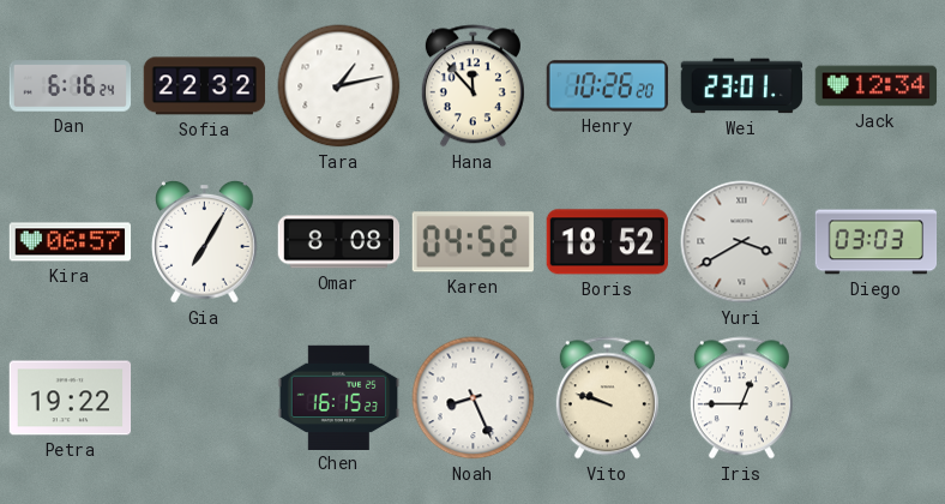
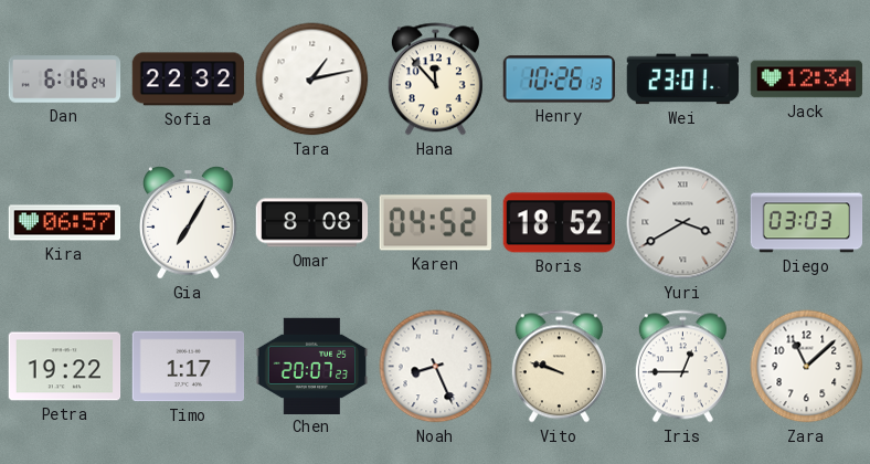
Henry: 10:26:20 -> 10:26:13
Timo: none -> 1:17
Chen: 16:15 -> 20:07
Zara: none -> 11:08
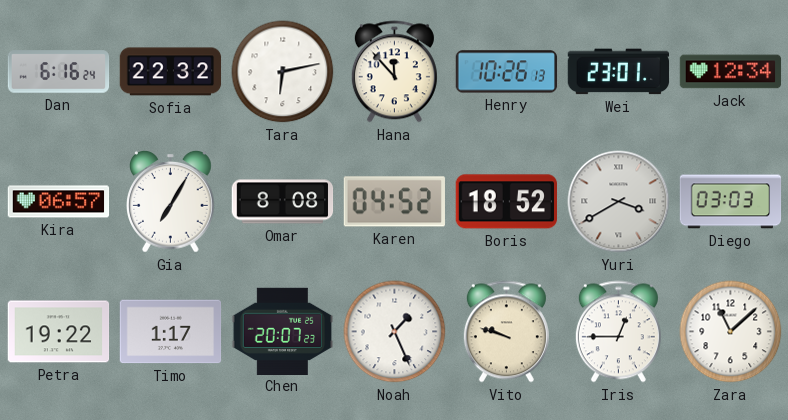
Tara: 1:13 -> 6:13
Noah: 8:26 -> 1:26
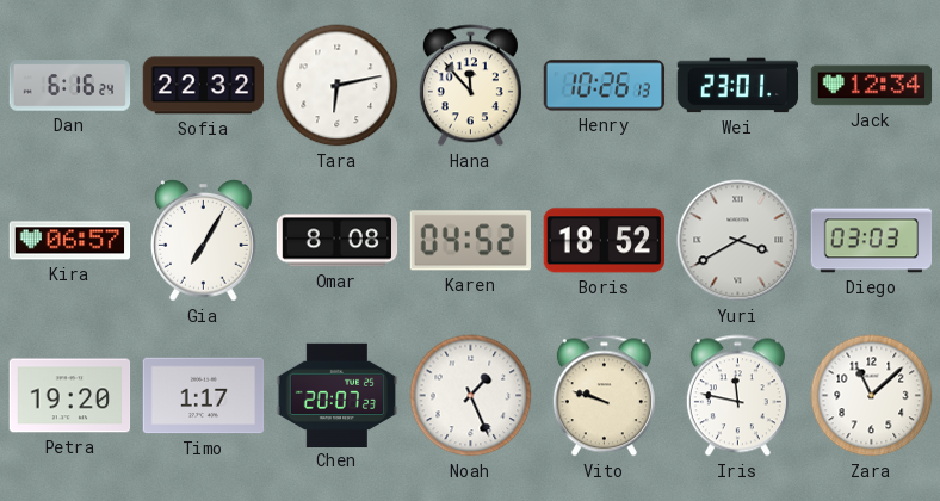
Petra: 19:22 -> 19:20
Iris: 12:45 -> 11:47
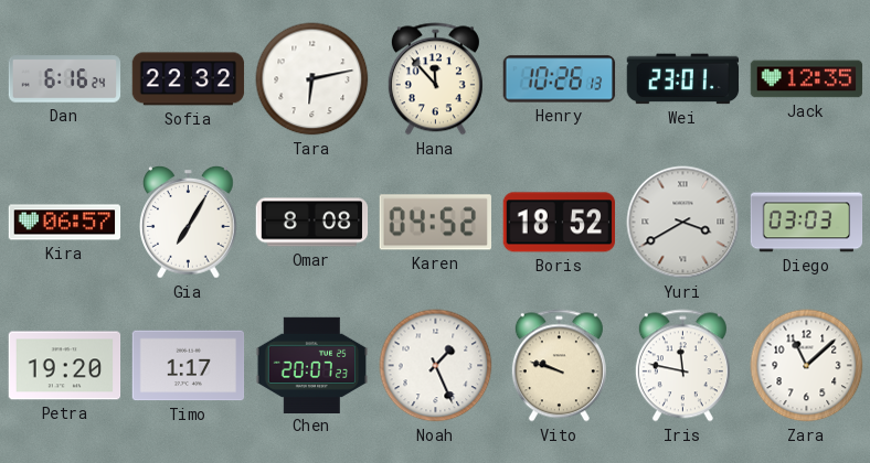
Jack: 12:34 -> 12:35
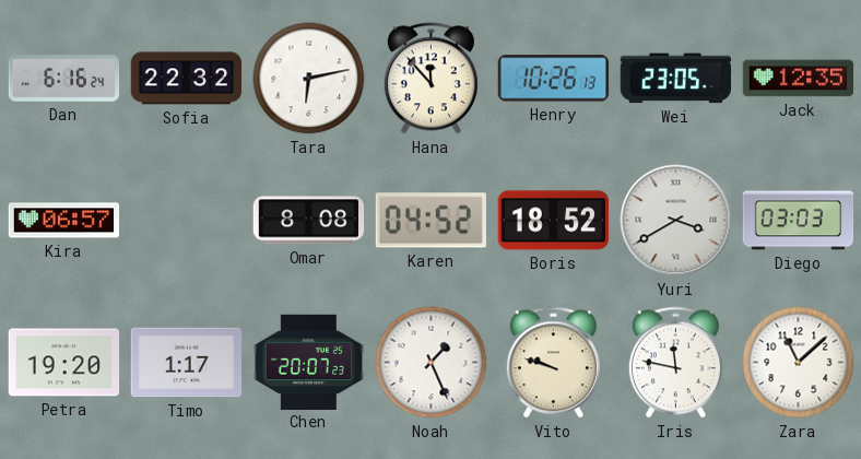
Wei: 23:01 -> 23:05
Gia: 7:05 -> none
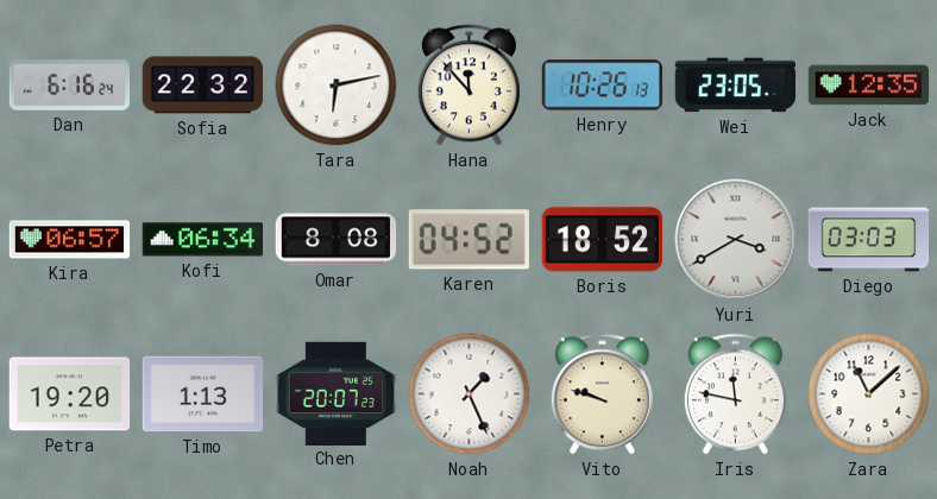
Kofi: none -> 06:34
Timo: 1:17 -> 1:13
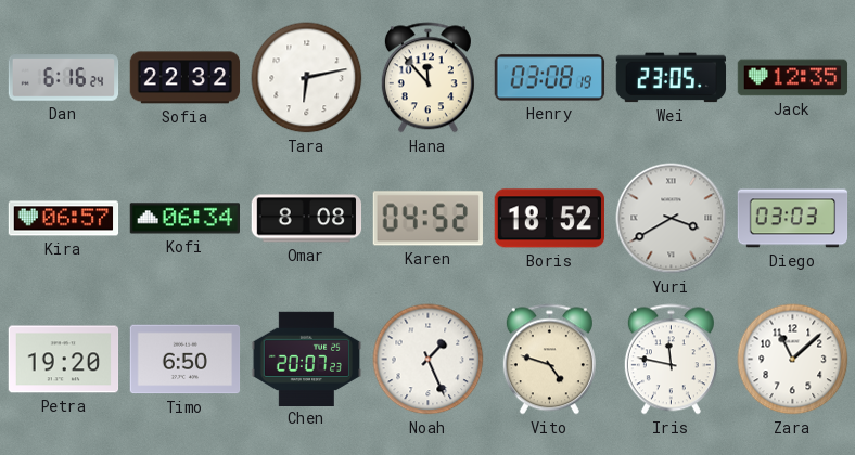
Henry: 10:26 -> 03:08
Timo: 1:13 -> 6:50
Vito: 9:48 -> 4:48
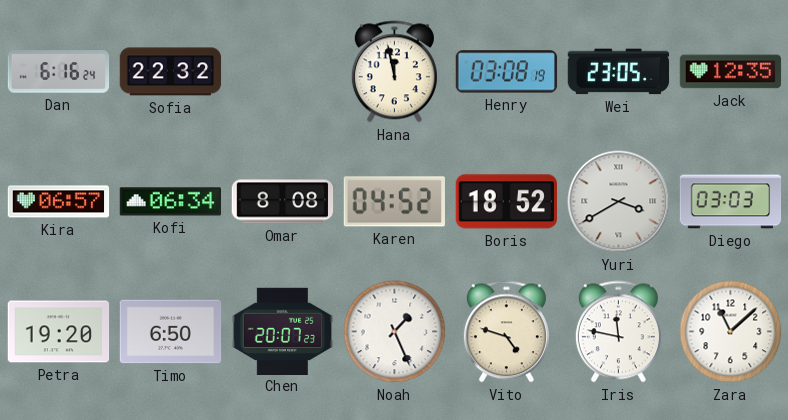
Tara: 6:13 -> none
Hana: 11:53 -> 11:58
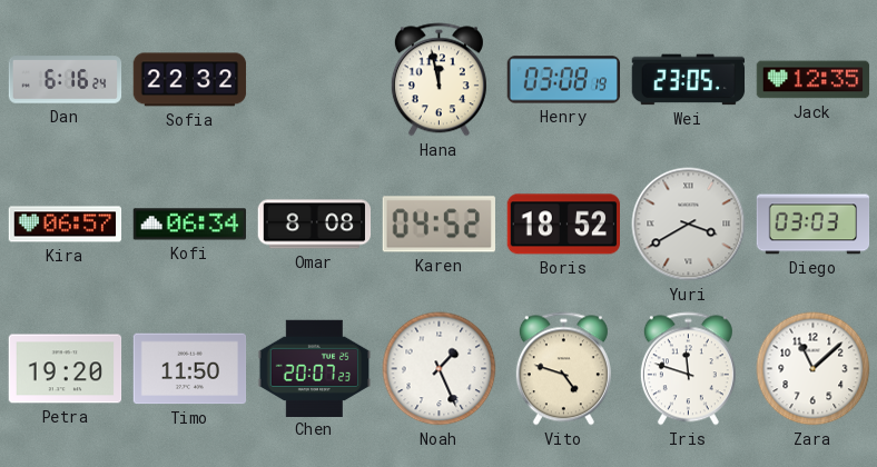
Timo: 6:50 -> 11:50
Iris: 11:47 -> 11:48
